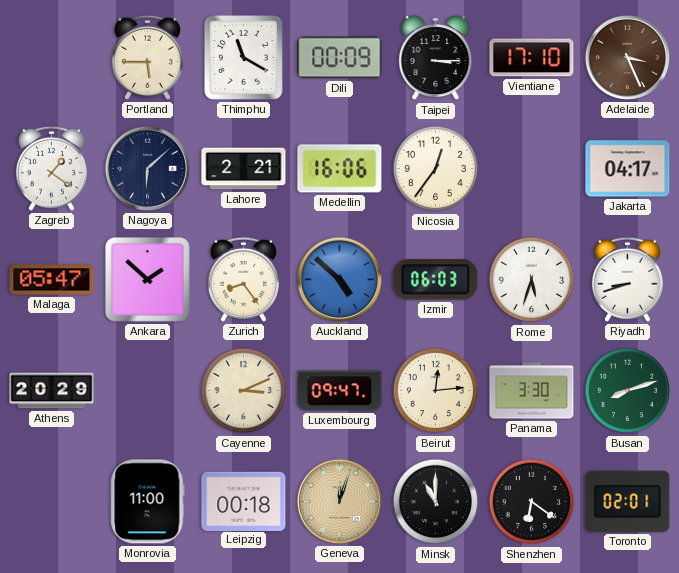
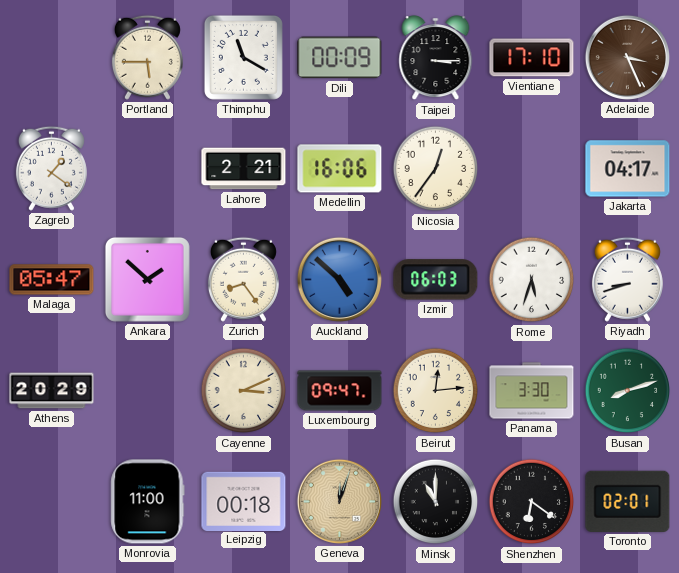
Nagoya: 6:08 -> none
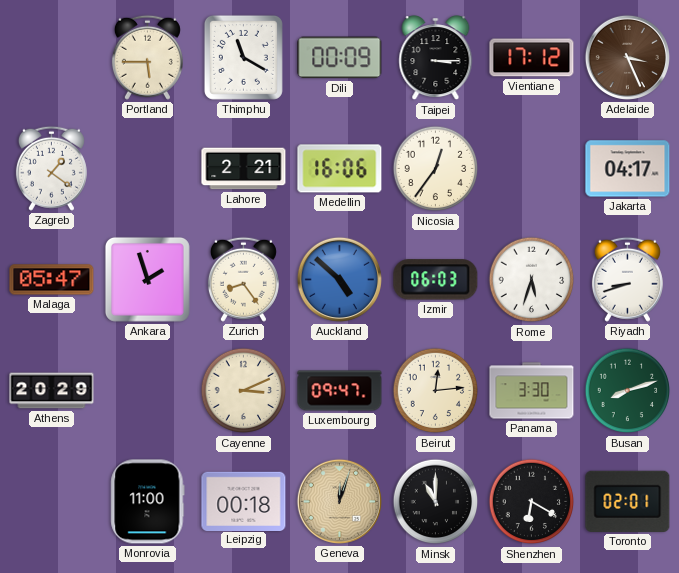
Vientiane: 17:10 -> 17:12
Ankara: 1:52 -> 1:57
Shenzhen: 6:21 -> 6:20
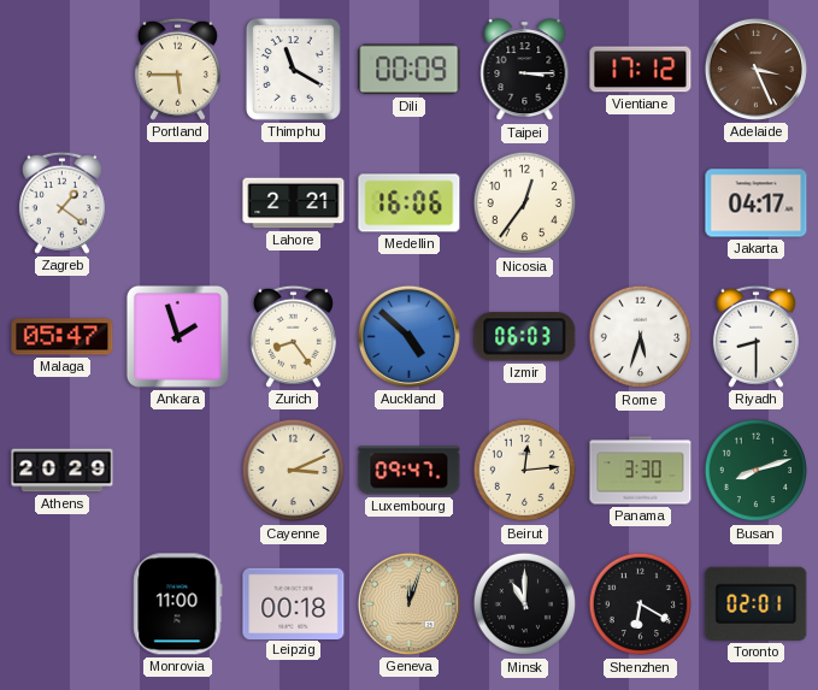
Riyadh: 8:42 -> 8:30
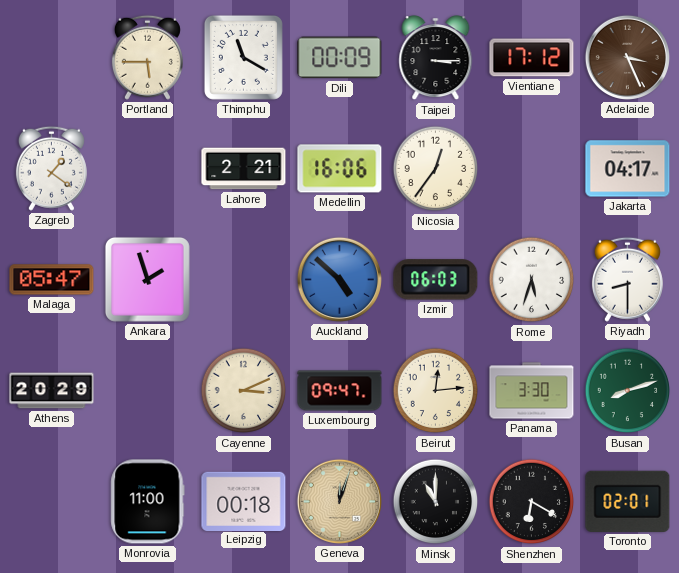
Zurich: 8:24 -> none
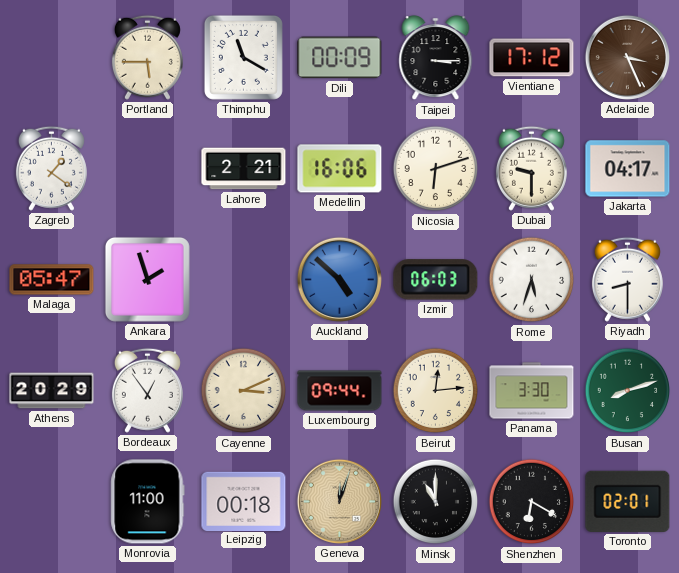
Nicosia: 12:36 -> 6:12
Dubai: none -> 9:30
Bordeaux: none -> 12:54
Luxembourg: 09:47 -> 09:44
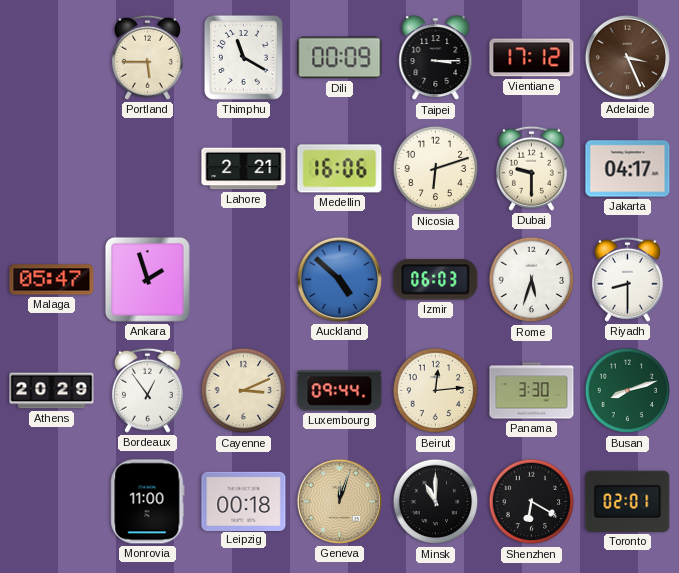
Zagreb: 1:21 -> none
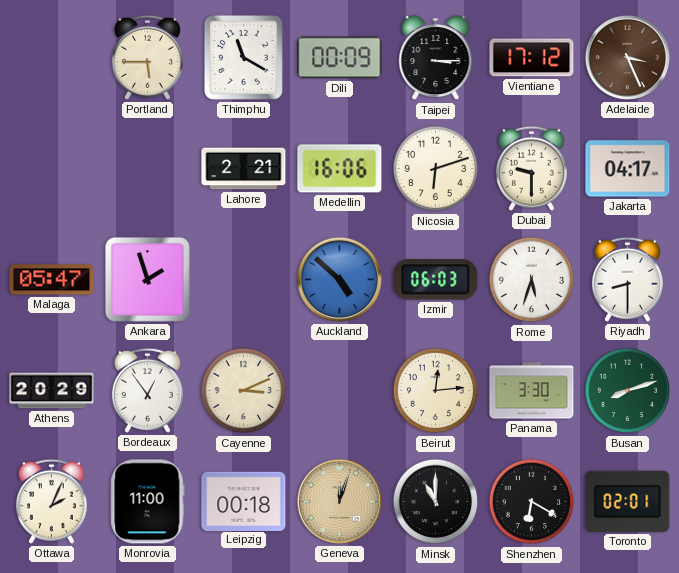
Luxembourg: 09:44 -> none
Ottawa: none -> 2:04
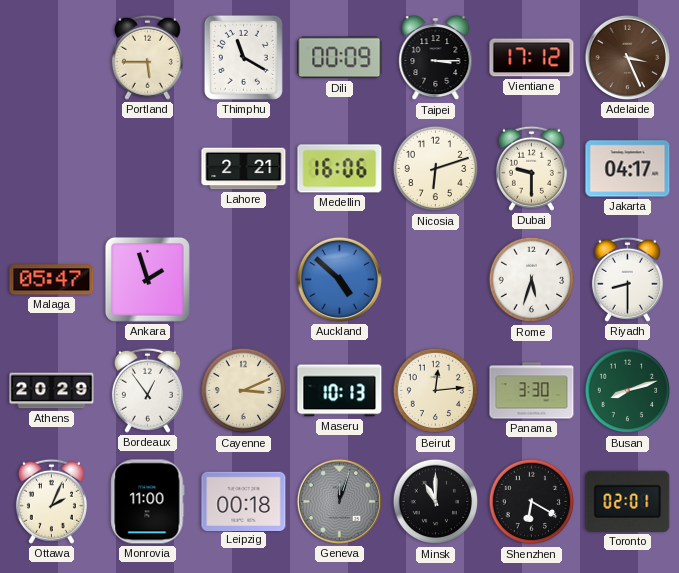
Izmir: 06:03 -> none
Maseru: none -> 10:13
Geneva dial: champagne -> grey
